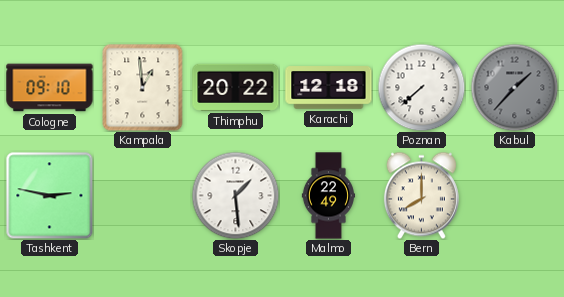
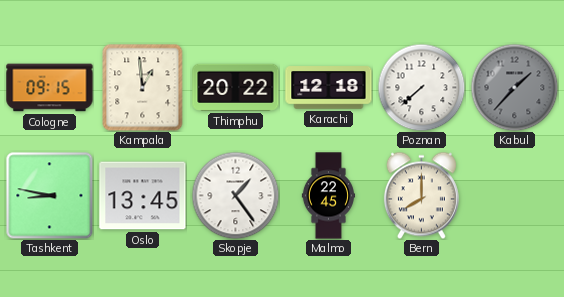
Cologne: 09:10 -> 09:15
Tashkent: 2:47 -> 8:47
Oslo: none -> 13:45
Skopje: 1:29 -> 1:24
Malmo: 22:49 -> 22:45
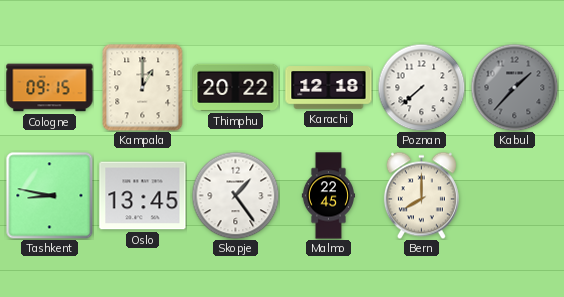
Kampala: 12:59 -> 1:00
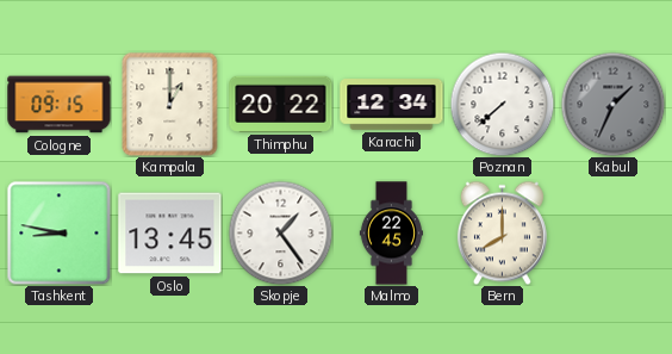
Karachi: 12:18 -> 12:34
Kabul: 1:37 -> 1:34
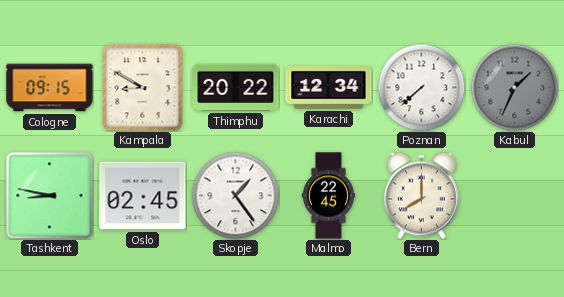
Kampala: 1:00 -> 8:50
Oslo: 13:45 -> 02:45
